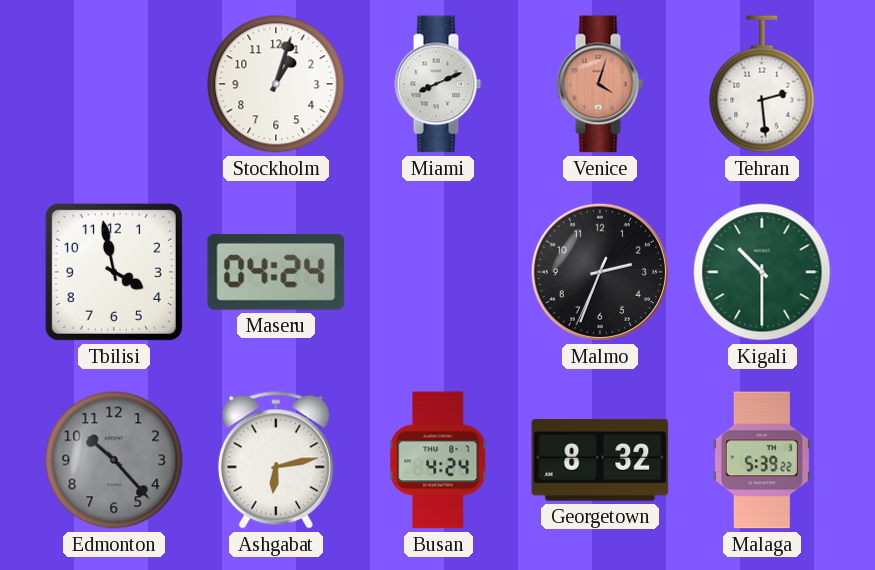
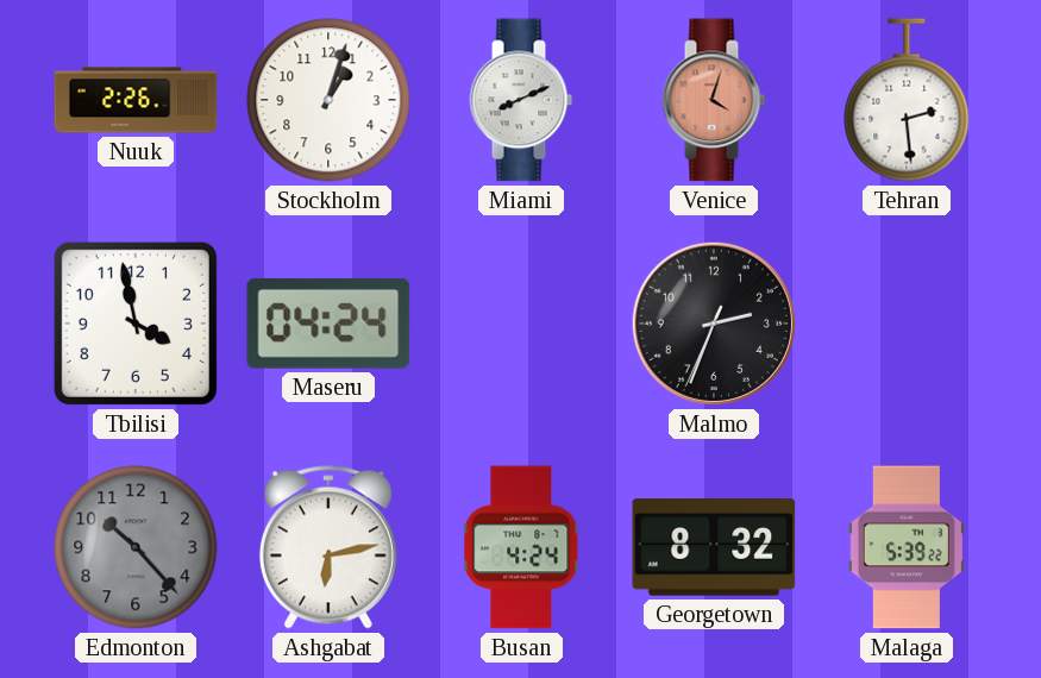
Nuuk: none -> 2:26
Kigali: 10:30 -> none
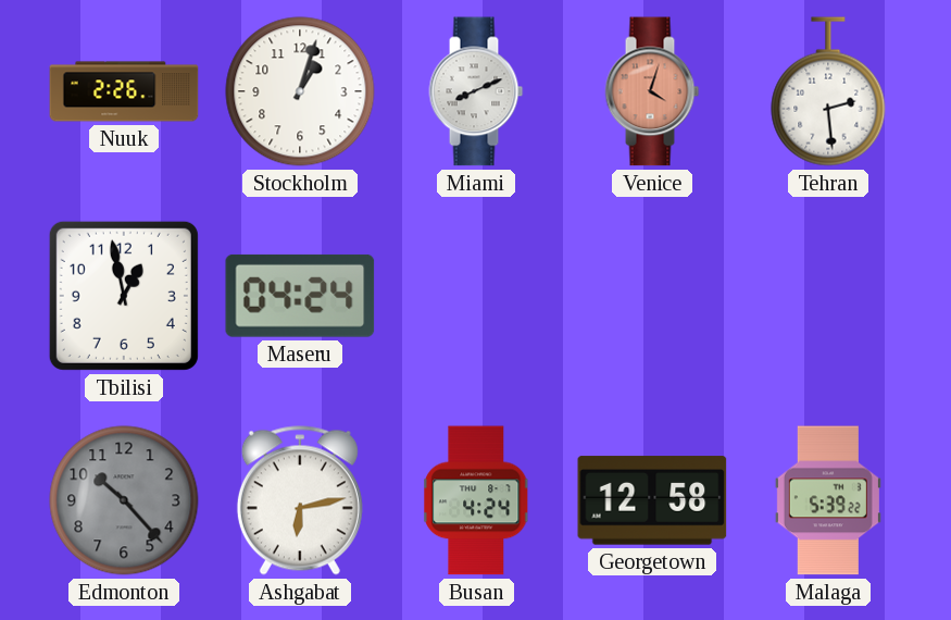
Tbilisi: 3:58 -> 12:58
Malmo: 2:33 -> none
Georgetown: 8:32 -> 12:58
